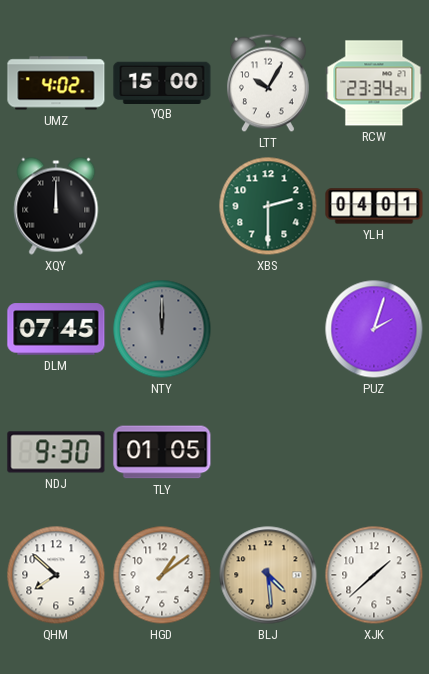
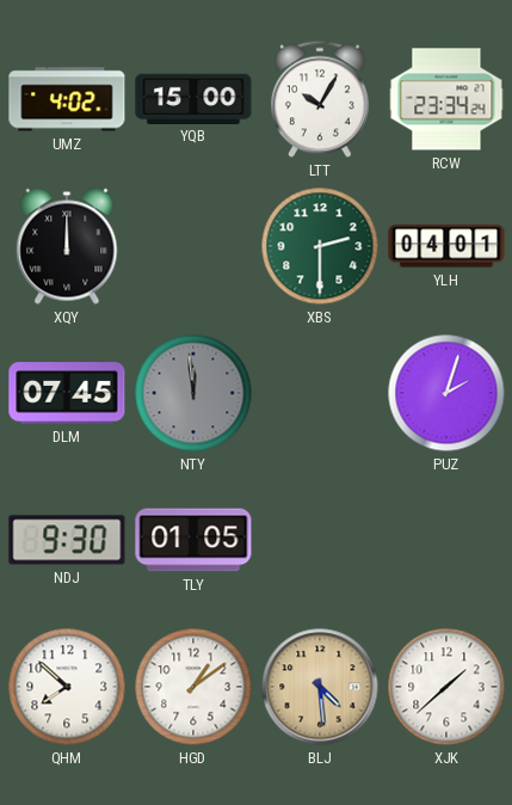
NTY: 12:00 -> 11:59
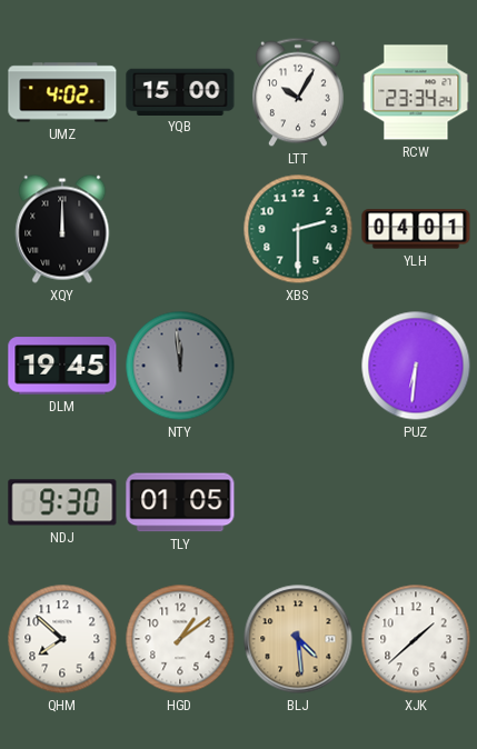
DLM: 07:45 -> 19:45
PUZ: 2:03 -> 6:31
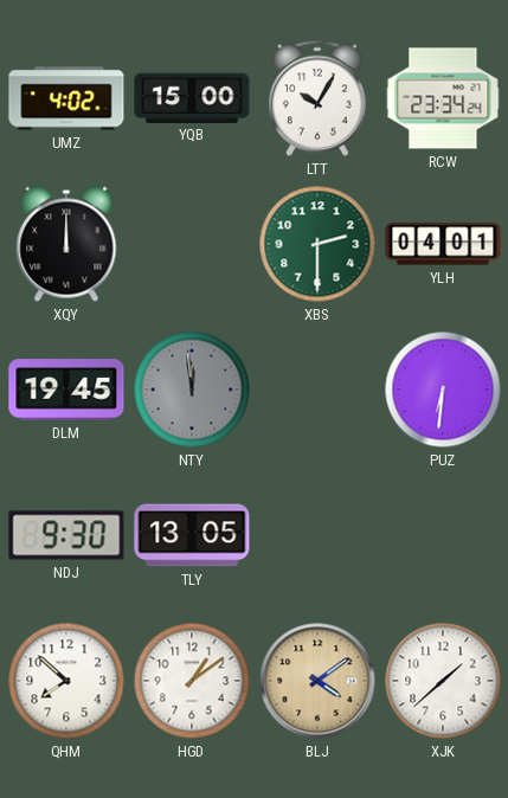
TLY: 01:05 -> 13:05
BLJ: 4:29 -> 4:09
